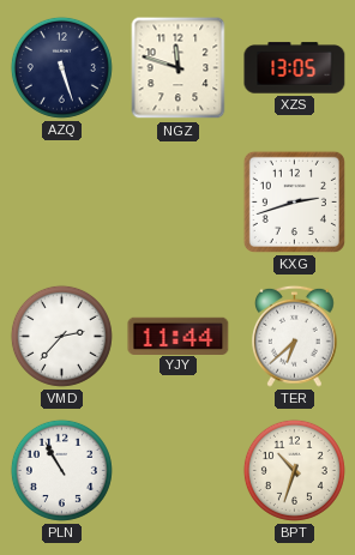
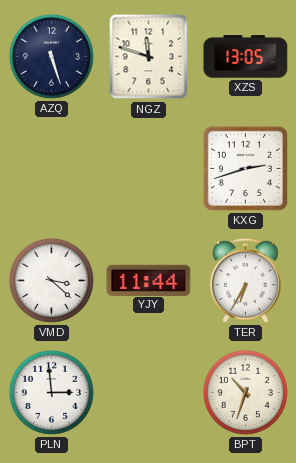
VMD: 2:37 -> 3:22
TER: 6:38 -> 6:35
PLN: 10:55 -> 2:59
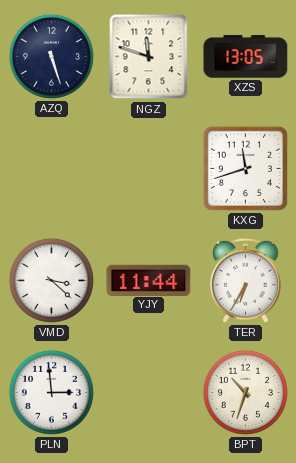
KXG: 2:42 -> 11:42
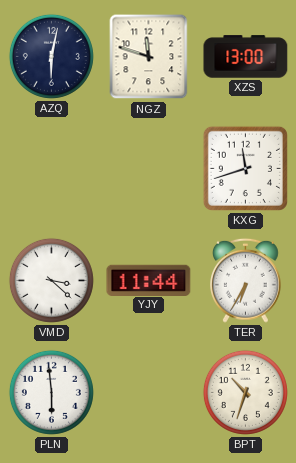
AZQ: 5:27 -> 6:02
XZS: 13:05 -> 13:00
PLN: 2:59 -> 5:59
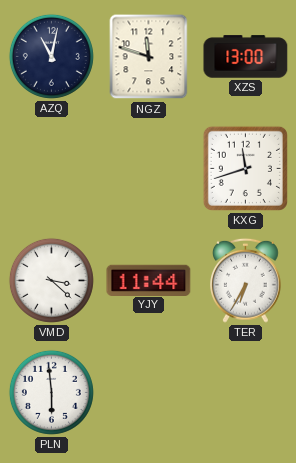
AZQ: 6:02 -> 11:02
BPT: 10:33 -> none
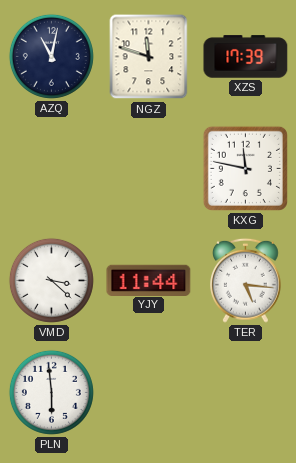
XZS: 13:00 -> 17:39
KXG: 11:42 -> 11:47
TER: 6:35 -> 5:16
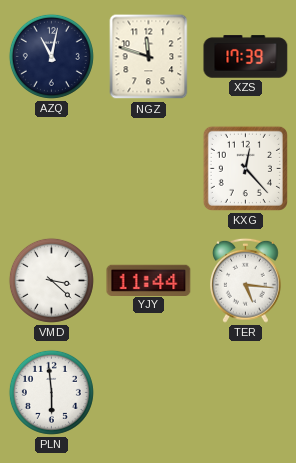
KXG: 11:47 -> 12:23
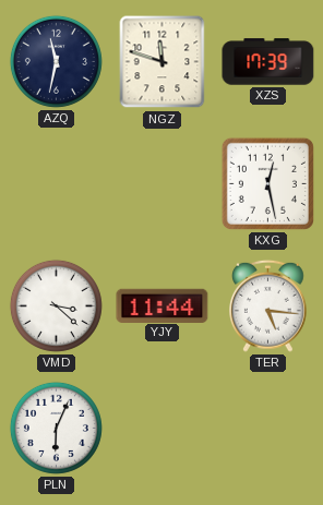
AZQ: 11:02 -> 11:32
KXG: 12:23 -> 12:28
PLN: 5:59 -> 6:04
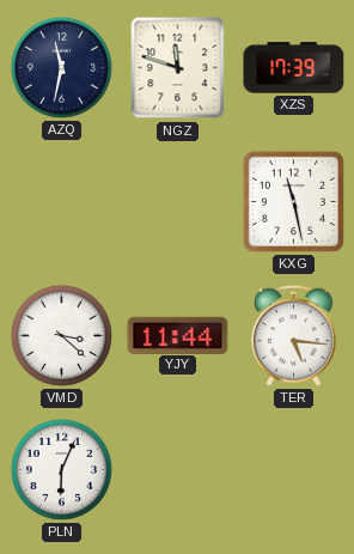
KXG: 12:28 -> 11:28
